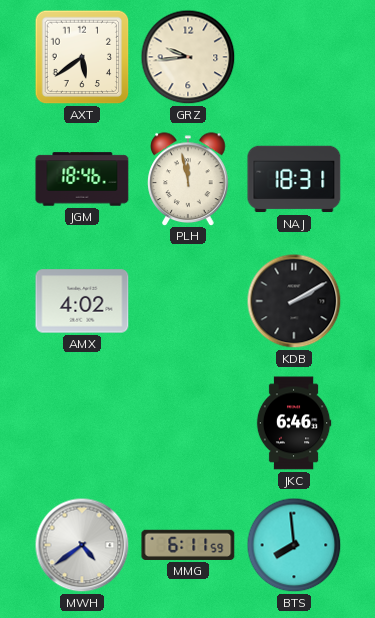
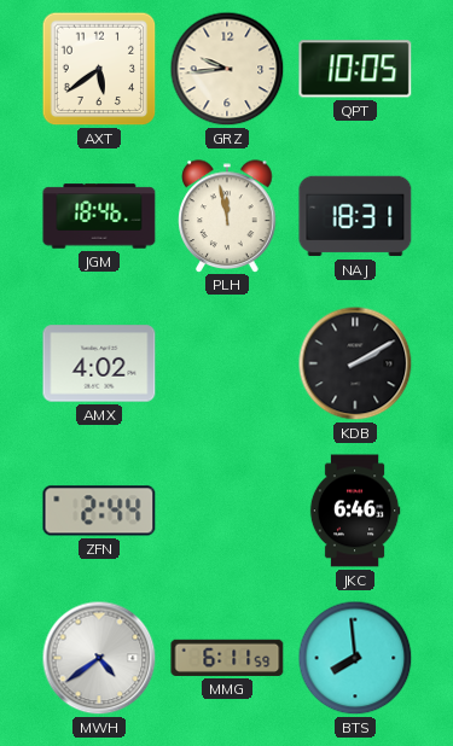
QPT: none -> 10:05
ZFN: none -> 2:44
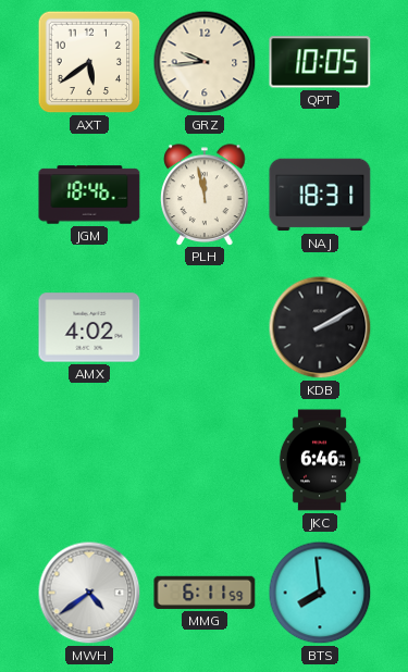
ZFN: 2:44 -> none
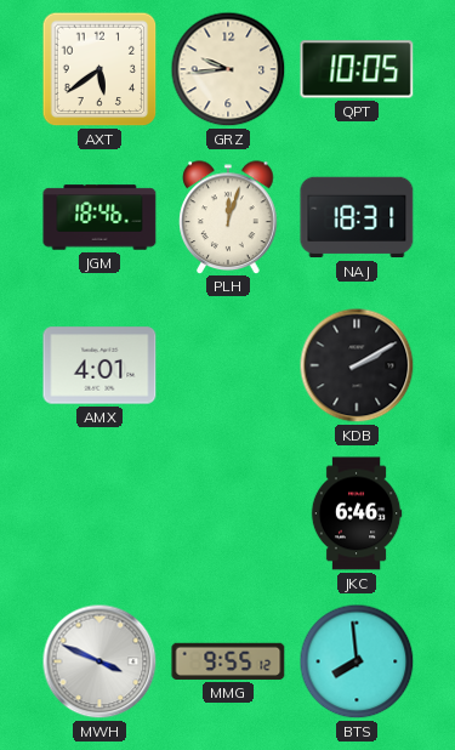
PLH: 11:58 -> 12:03
AMX: 4:02 -> 4:01
MWH: 4:39 -> 3:49
MMG: 6:11 -> 9:55
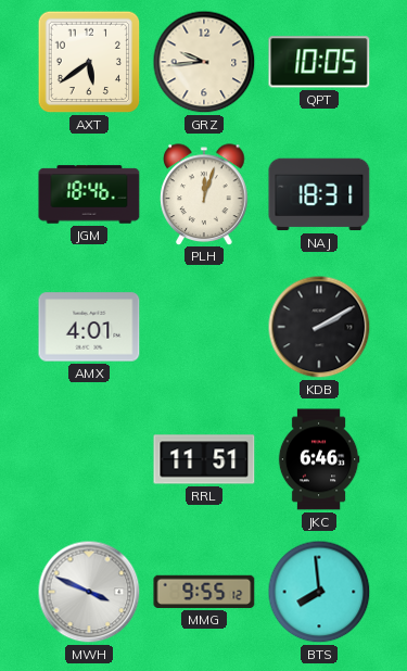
RRL: none -> 11:51
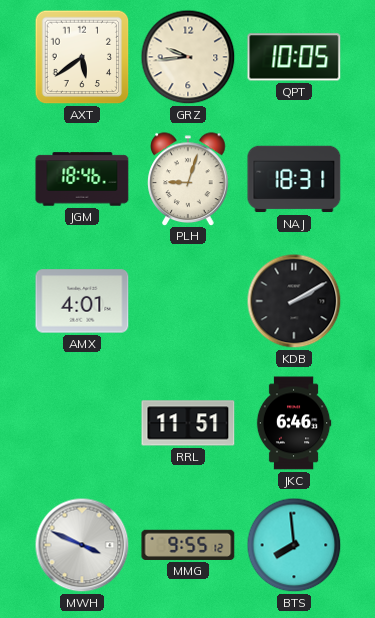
PLH: 12:03 -> 9:03
